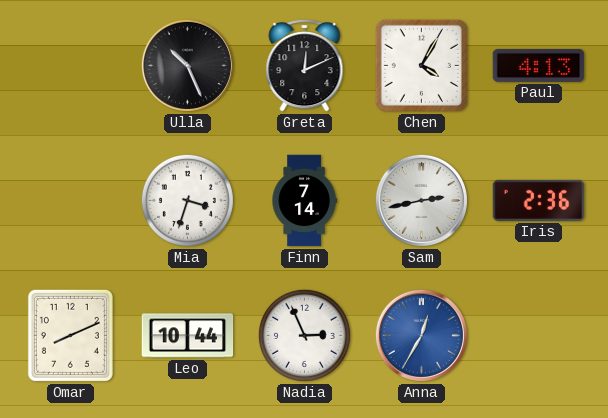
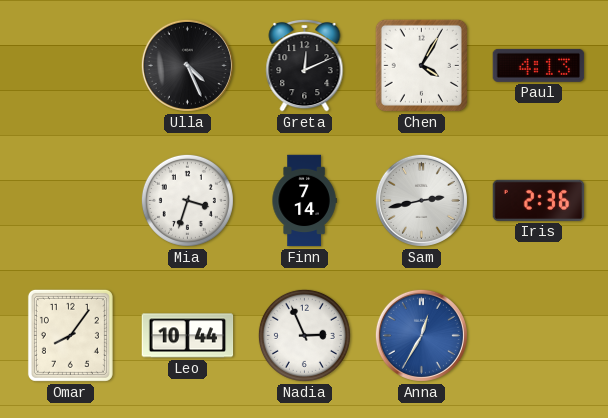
Ulla: 10:26 -> 4:26
Omar: 8:11 -> 8:06
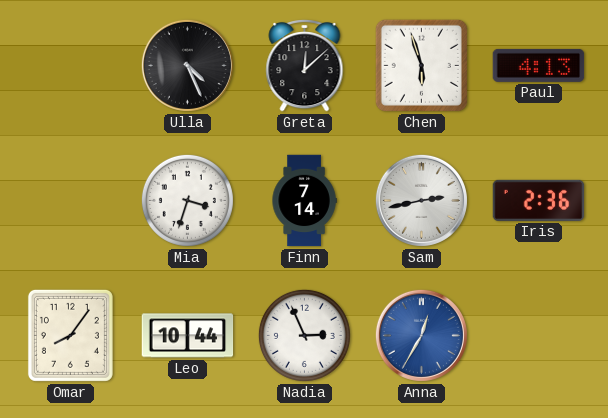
Greta: 12:11 -> 12:08
Chen: 4:05 -> 5:57
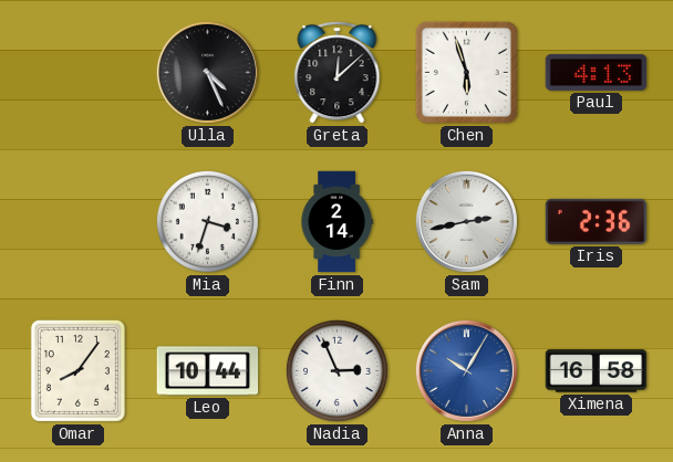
Finn: 7:14 -> 2:14
Anna: 12:35 -> 10:05
Ximena: none -> 16:58
